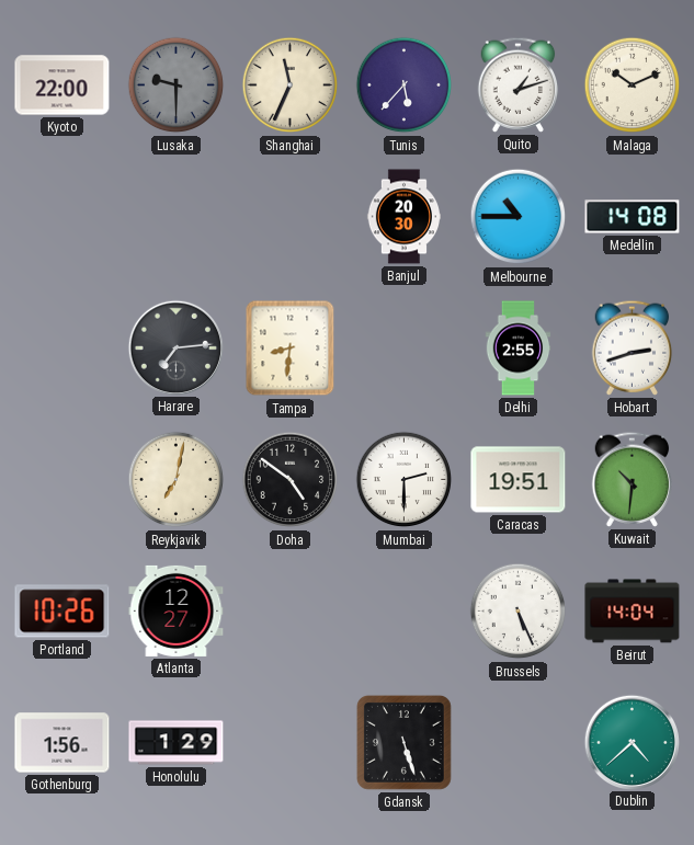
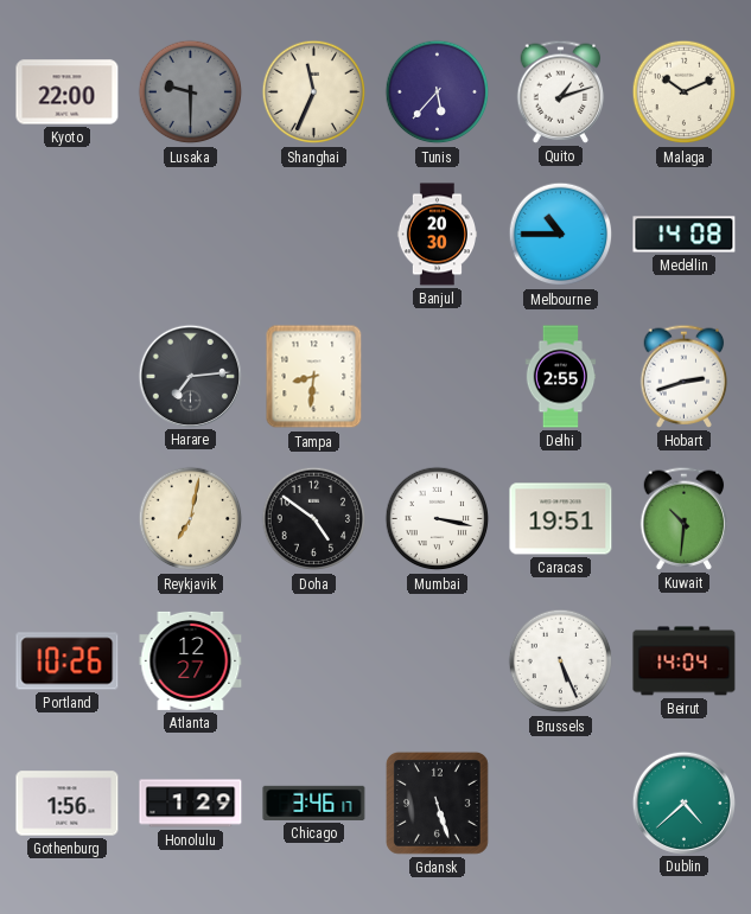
Mumbai: 2:30 -> 3:17
Chicago: none -> 3:46
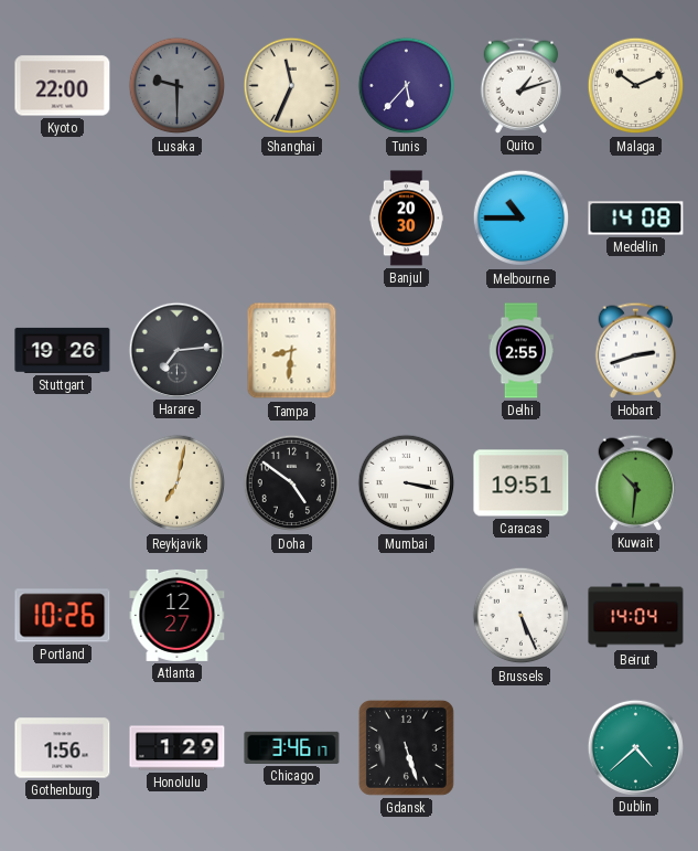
Stuttgart: none -> 19:26
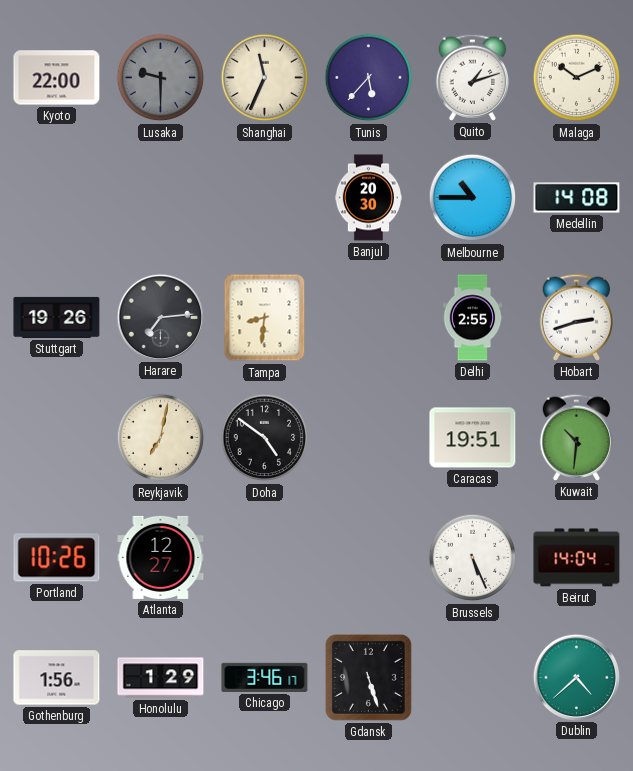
Mumbai: 3:17 -> none
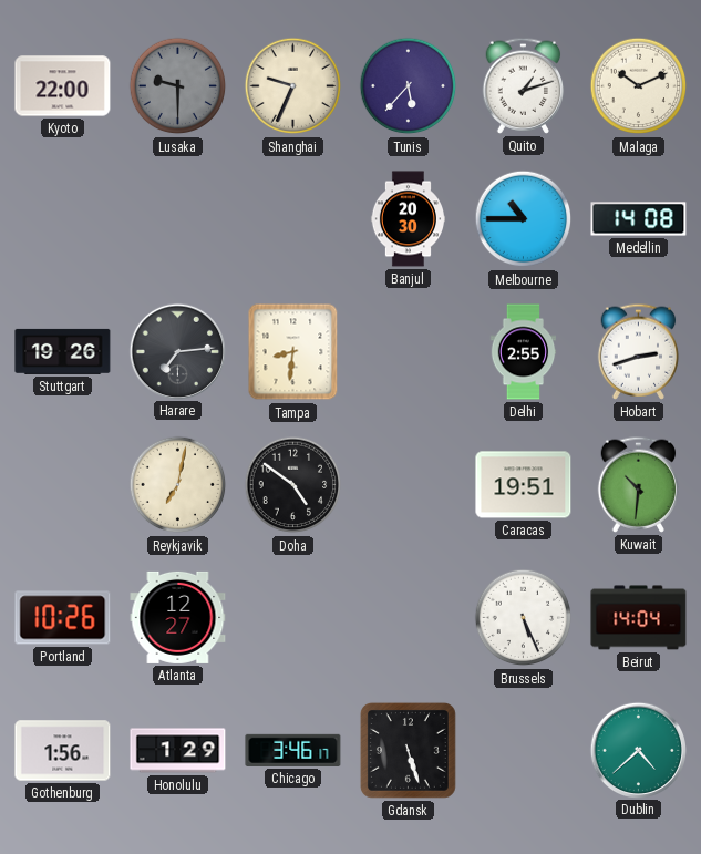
Shanghai: 11:34 -> 9:34
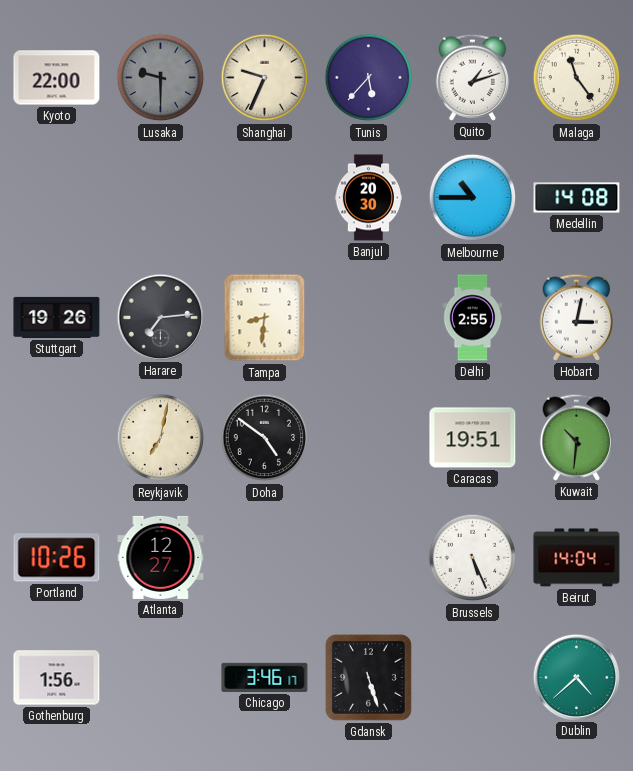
Malaga: 10:11 -> 11:24
Hobart: 2:42 -> 3:02
Honolulu: 1:29 -> none
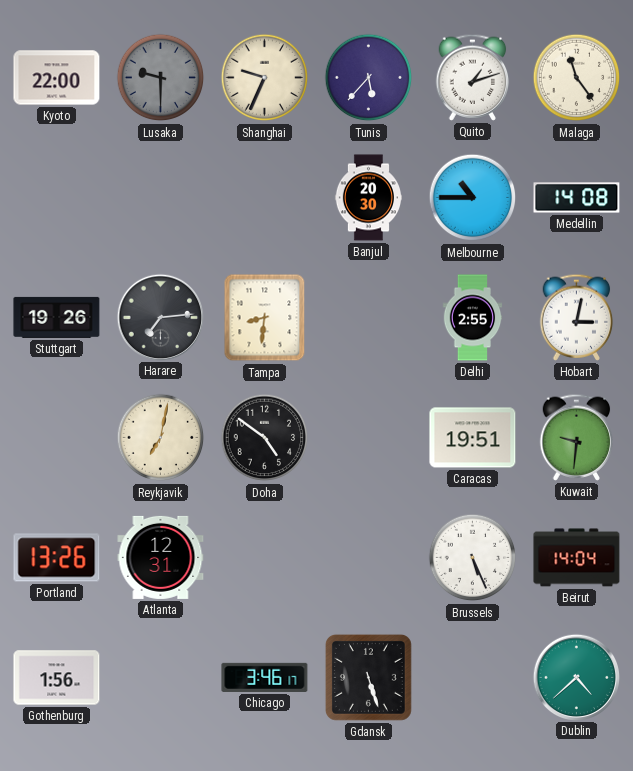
Kuwait: 10:31 -> 9:31
Portland: 10:26 -> 13:26
Atlanta: 12:27 -> 12:31
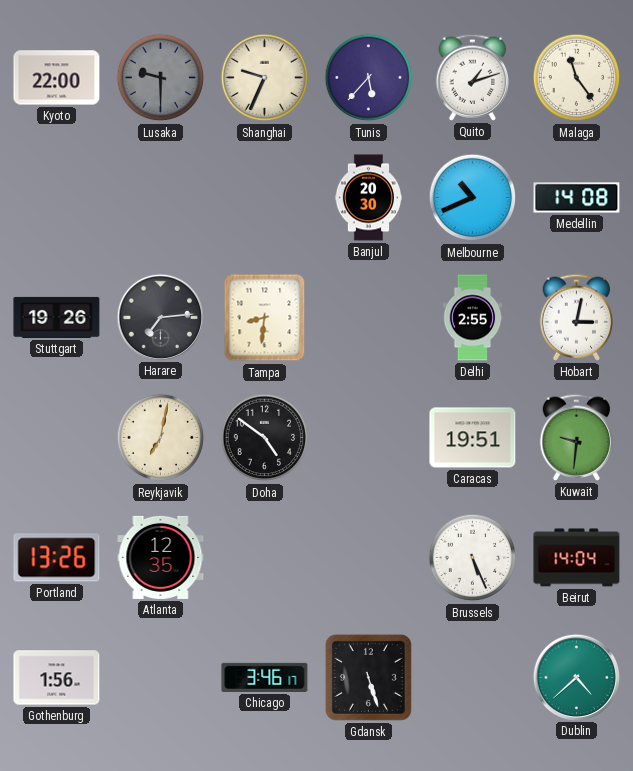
Melbourne: 10:45 -> 10:41
Atlanta: 12:31 -> 12:35
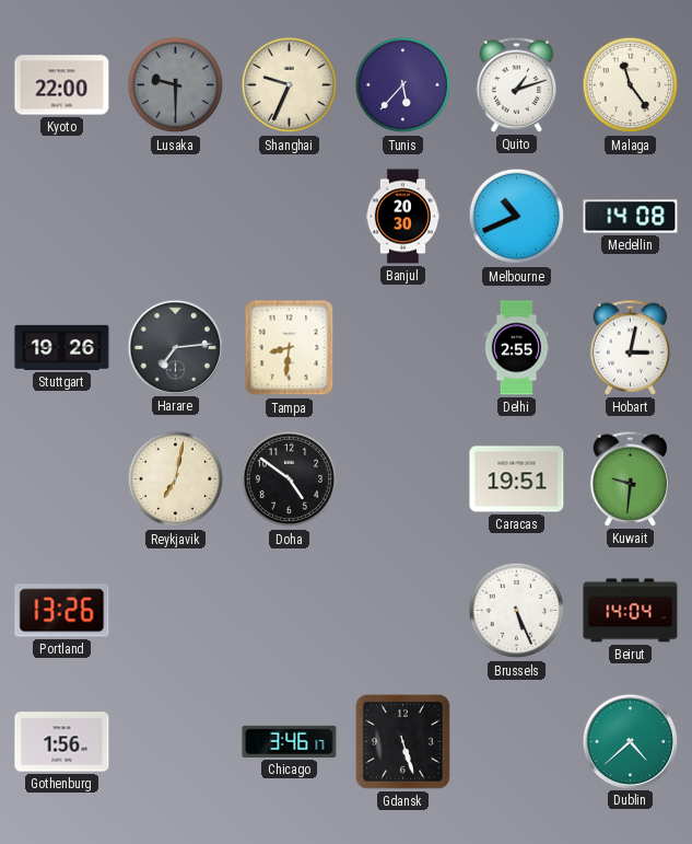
Atlanta: 12:35 -> none
